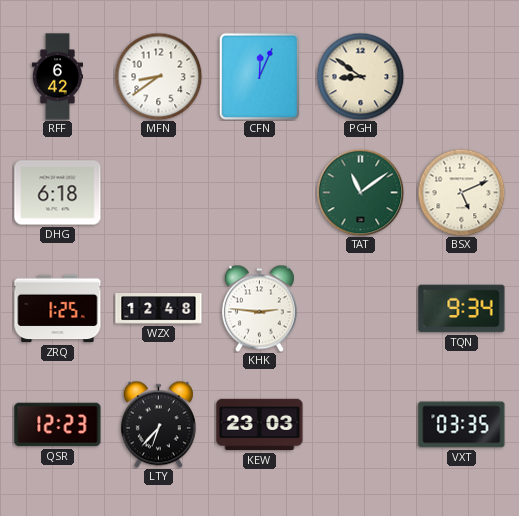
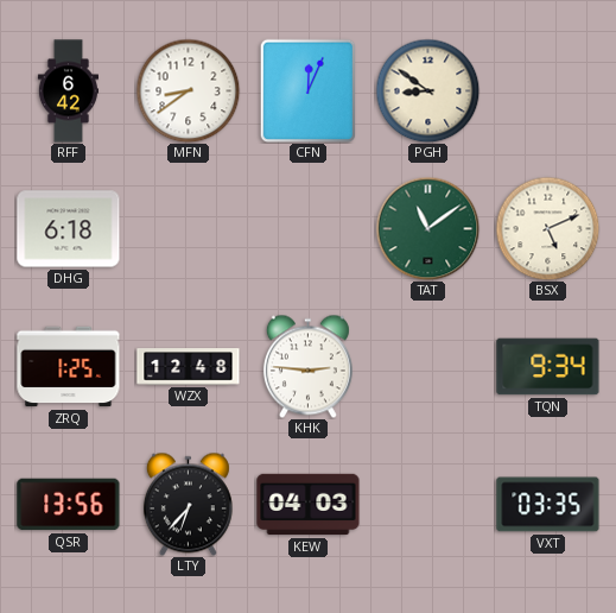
QSR: 12:23 -> 13:56
KEW: 23:03 -> 04:03
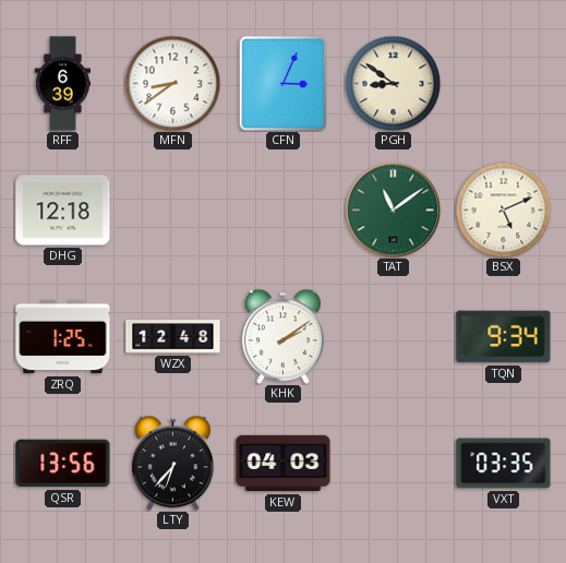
RFF: 6:42 -> 6:39
CFN: 12:04 -> 3:04
DHG: 6:18 -> 12:18
KHK: 2:46 -> 2:09
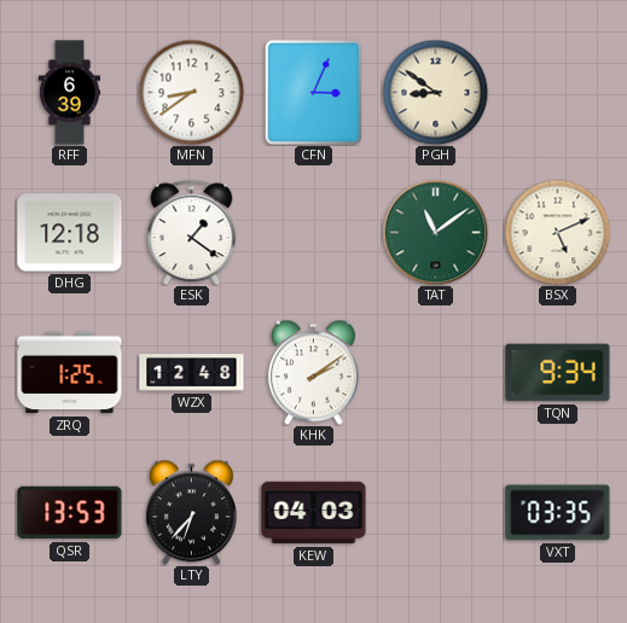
ESK: none -> 1:21
QSR: 13:56 -> 13:53
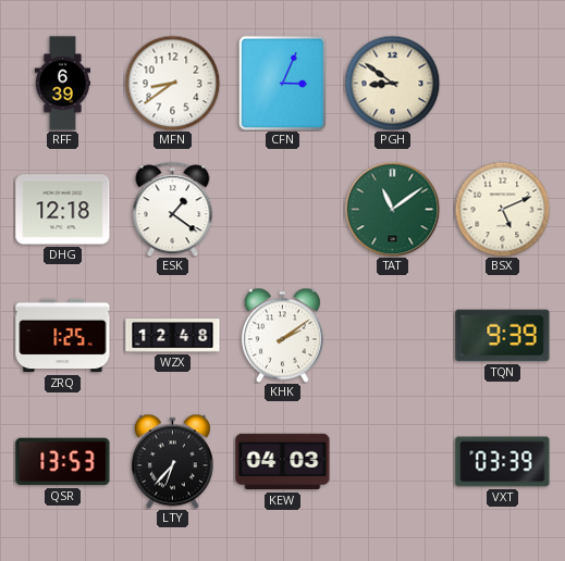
TQN: 9:34 -> 9:39
VXT: 03:35 -> 03:39
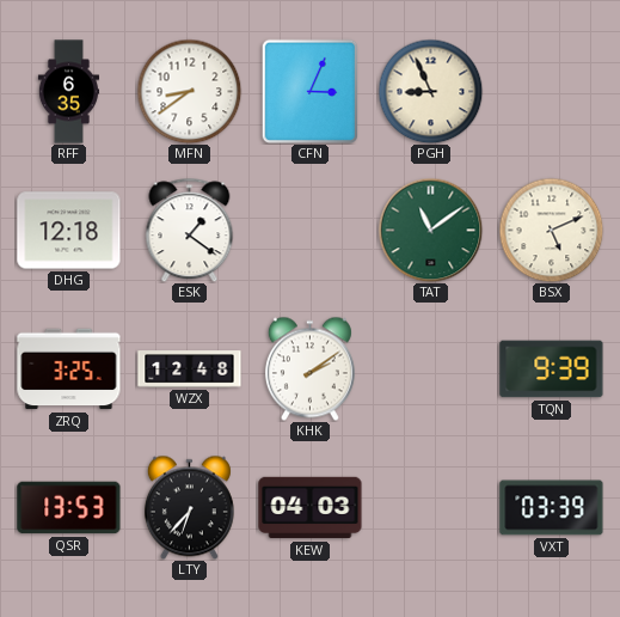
RFF: 6:39 -> 6:35
PGH: 8:51 -> 8:56
ZRQ: 1:25 -> 3:25
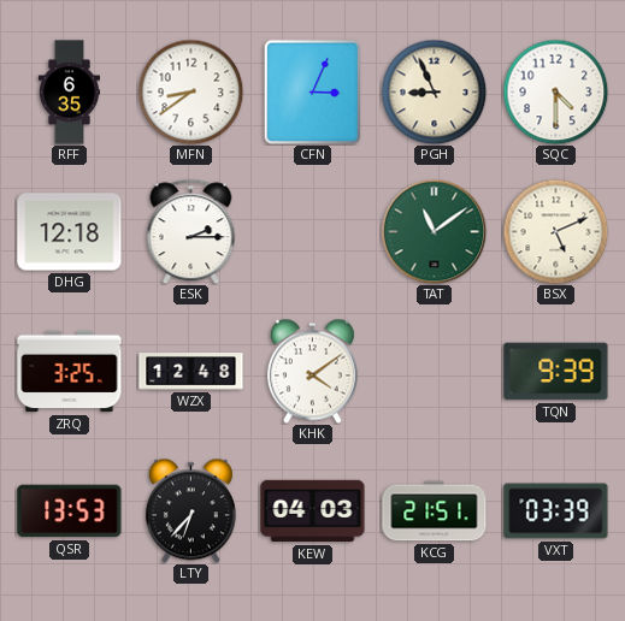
SQC: none -> 4:30
ESK: 1:21 -> 2:15
KHK: 2:09 -> 4:09
KCG: none -> 21:51
